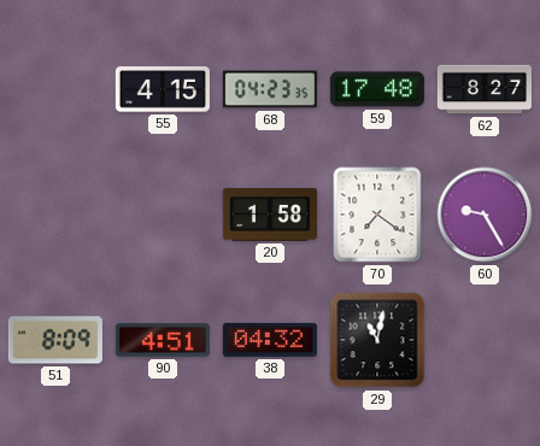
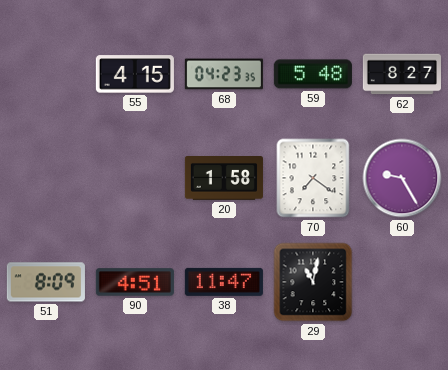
59: 17:48 -> 5:48
38: 04:32 -> 11:47
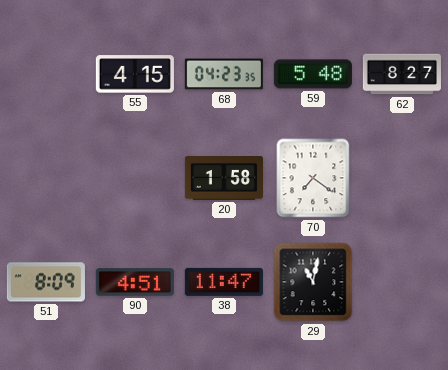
60: 9:25 -> none
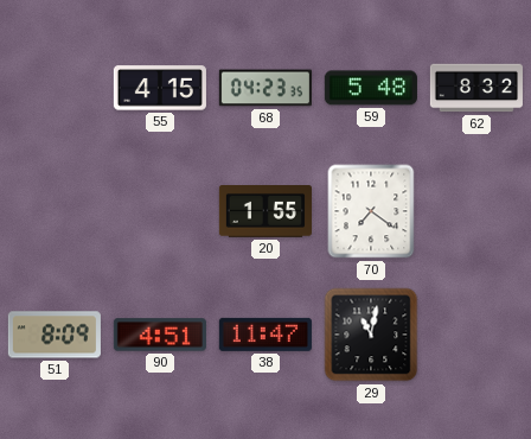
62: 8:27 -> 8:32
20: 1:58 -> 1:55
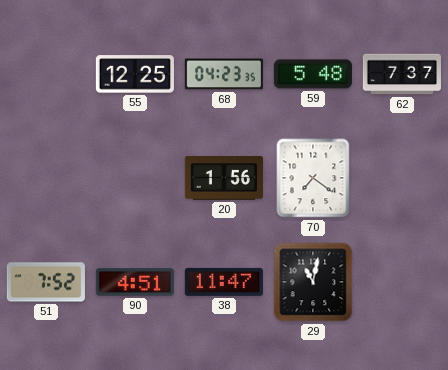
55: 4:15 -> 12:25
62: 8:32 -> 7:37
20: 1:55 -> 1:56
51: 8:09 -> 7:52
